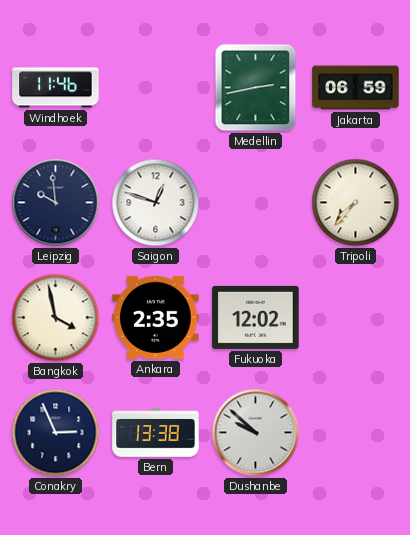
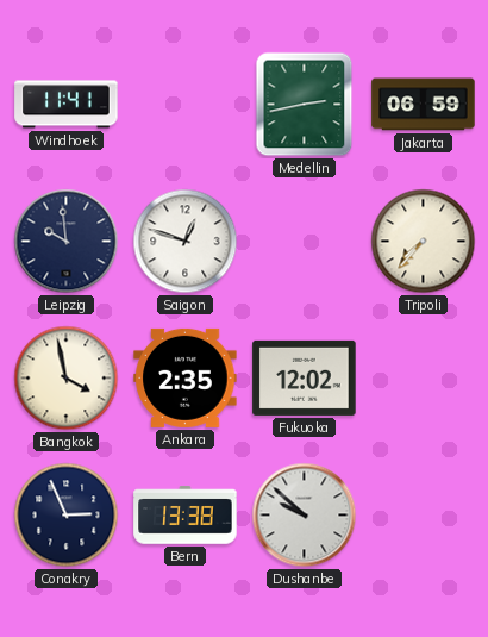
Windhoek: 11:46 -> 11:41
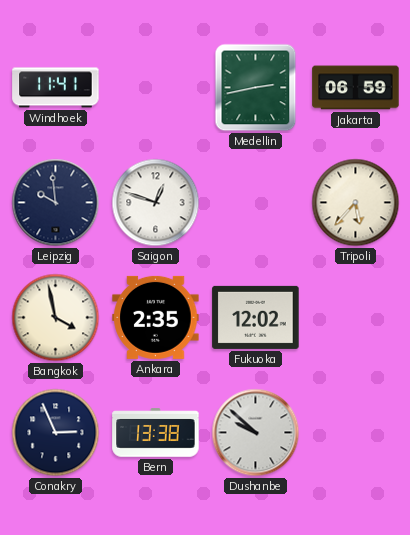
Tripoli: 7:37 -> 5:37
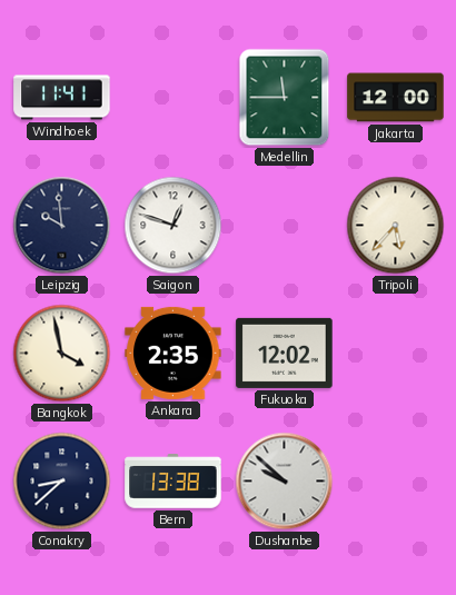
Medellin: 2:43 -> 11:45
Jakarta: 06:59 -> 12:00
Conakry: 2:56 -> 8:38
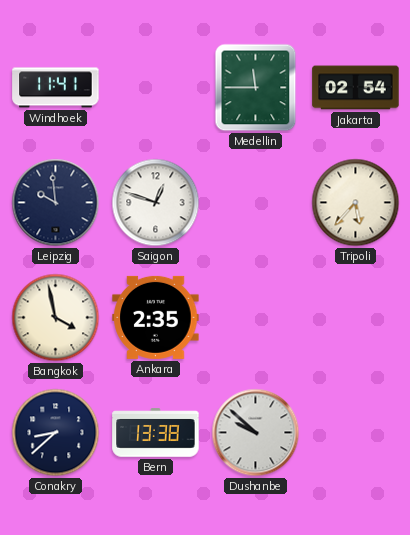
Jakarta: 12:00 -> 02:54
Fukuoka: 12:02 -> none
